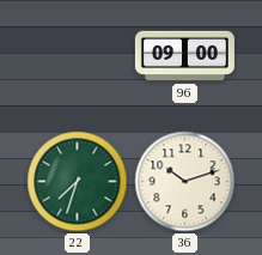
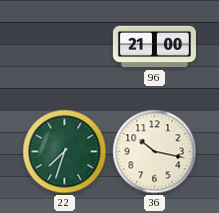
96: 09:00 -> 21:00
36: 10:12 -> 10:17
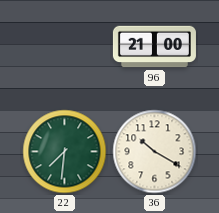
22: 7:33 -> 7:31
36: 10:17 -> 10:20
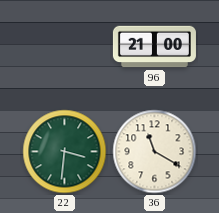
22: 7:31 -> 3:31
36: 10:20 -> 11:20
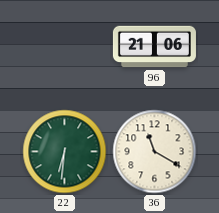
96: 21:00 -> 21:06
22: 3:31 -> 6:31
